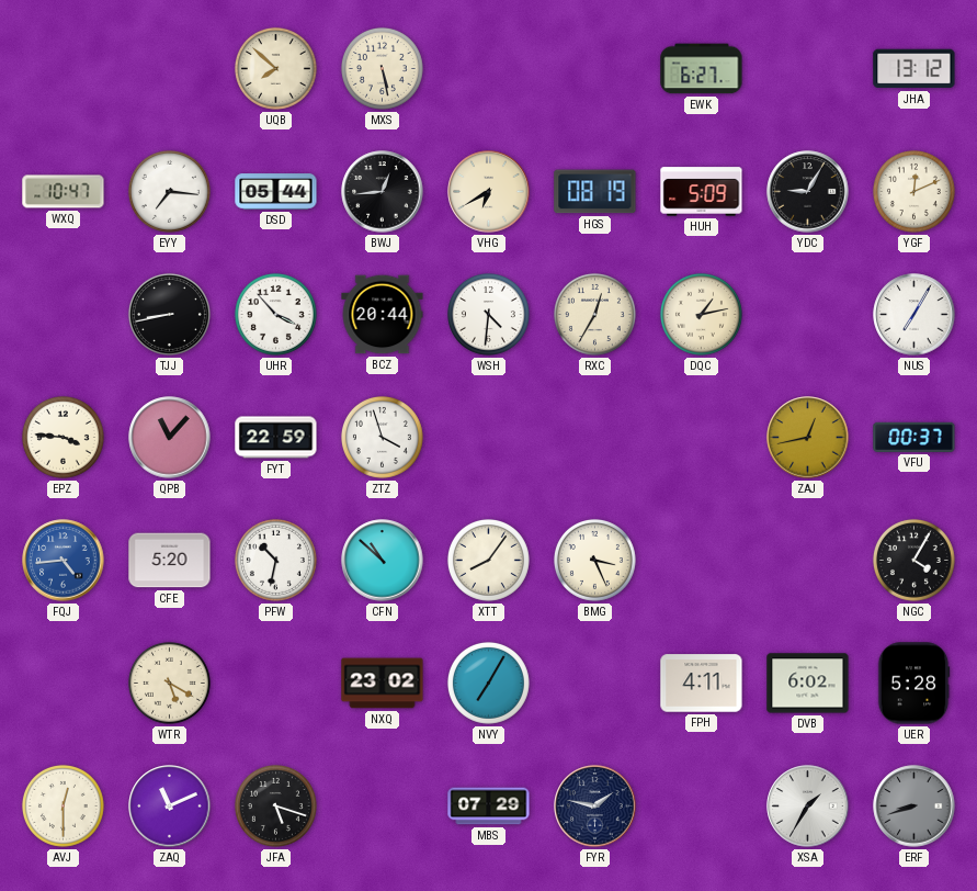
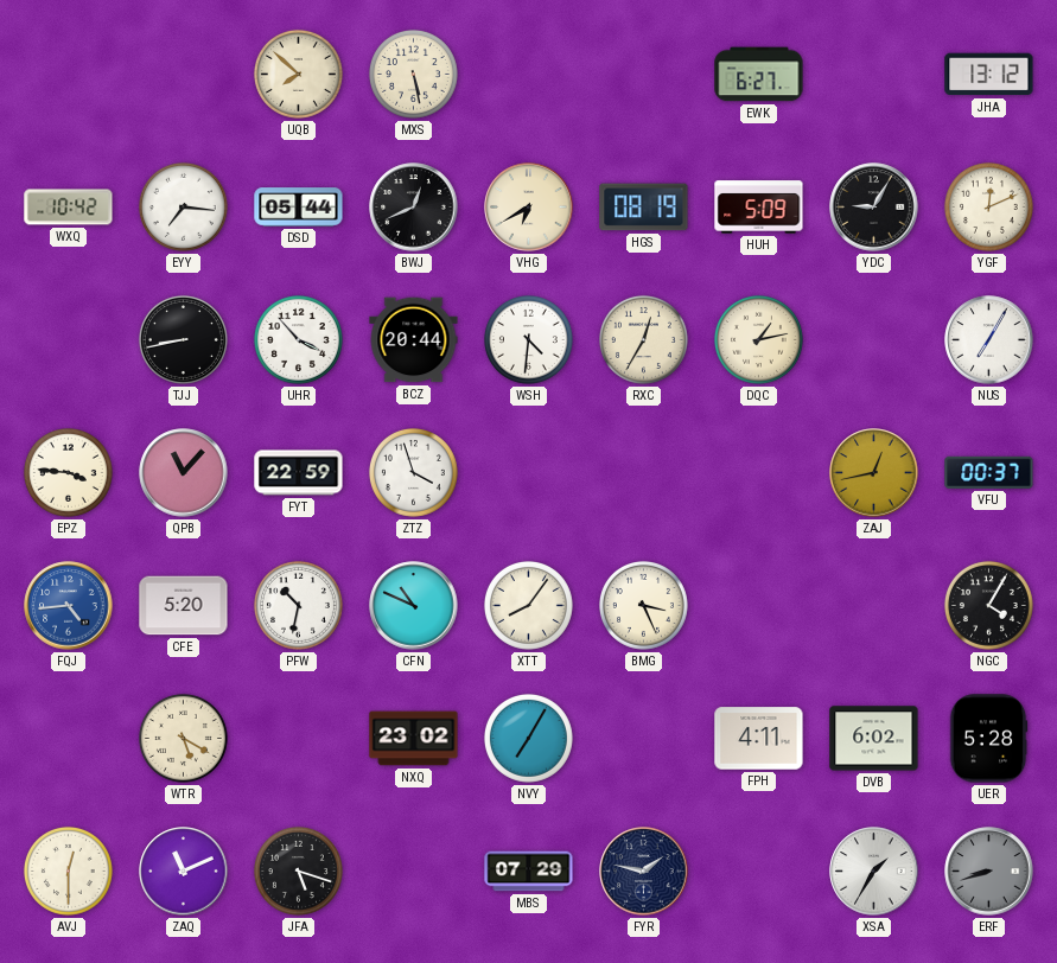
WXQ: 10:47 -> 10:42
BWJ: 12:44 -> 12:41
CFN: 10:52 -> 10:49
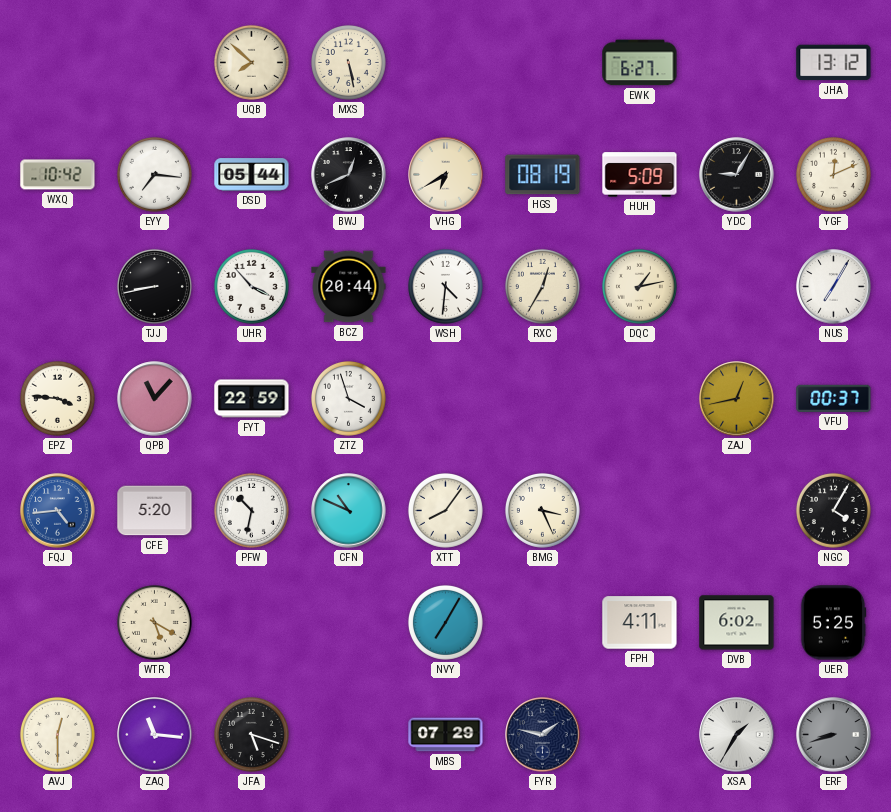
NXQ: 23:02 -> none
UER: 5:28 -> 5:25
ZAQ: 11:11 -> 11:16
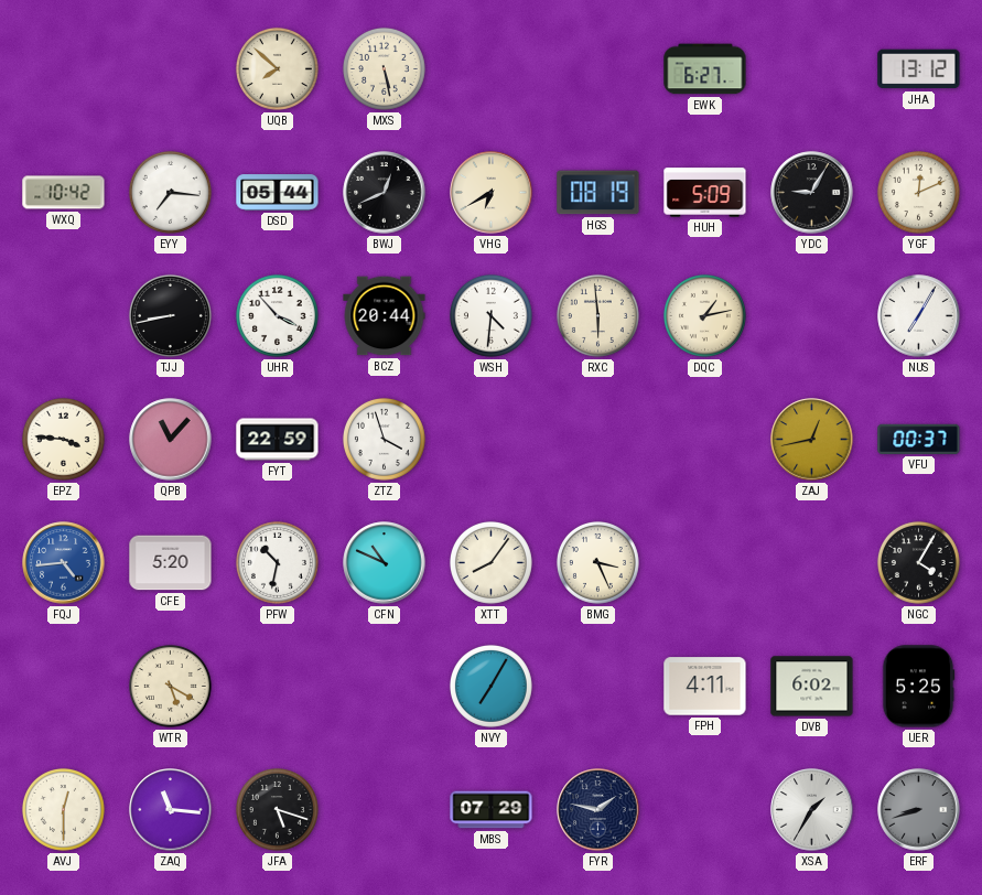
RXC: 12:35 -> 5:59
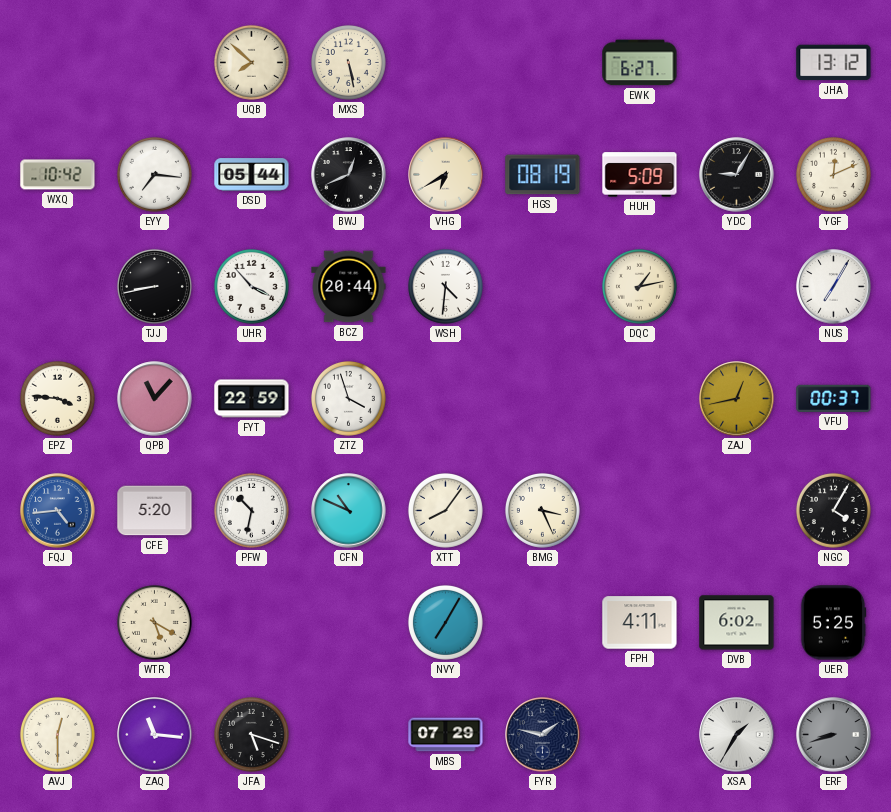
RXC: 5:59 -> none
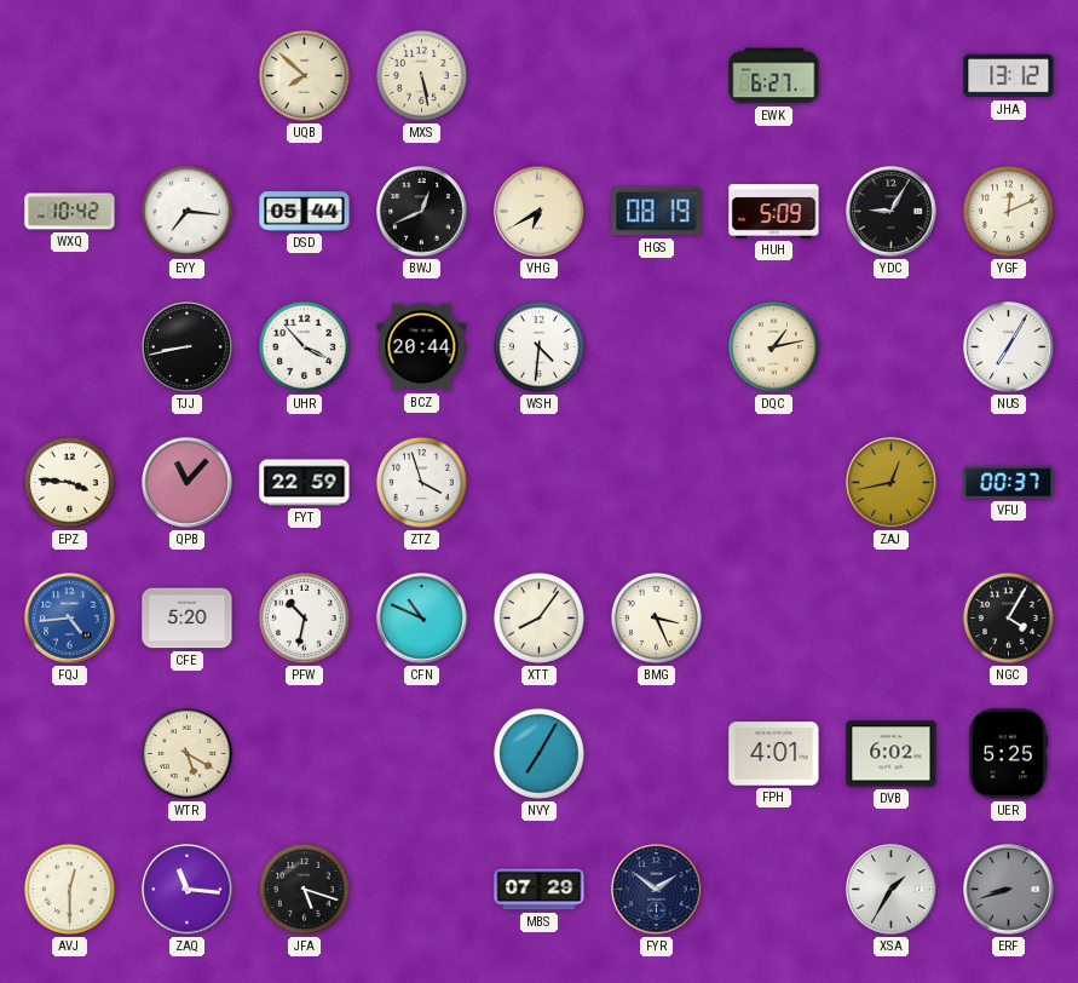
FPH: 4:11 -> 4:01
FYR: 1:47 -> 1:51
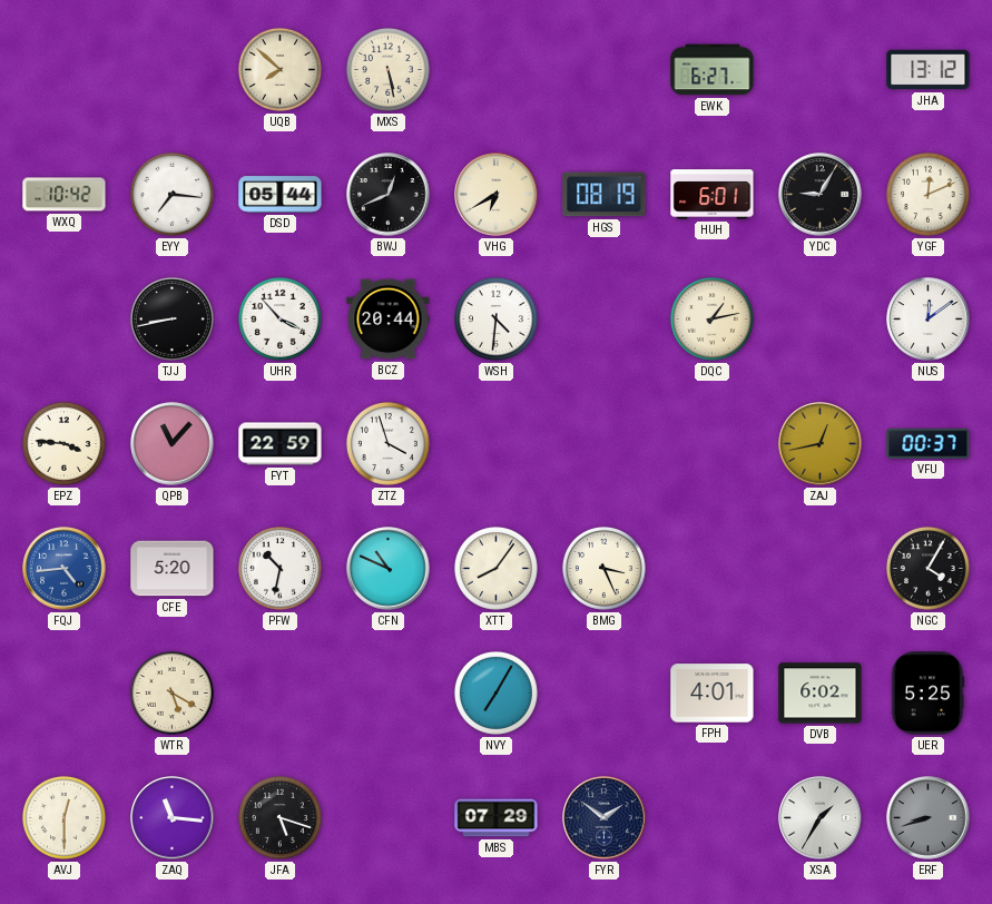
HUH: 5:09 -> 6:01
NUS: 7:05 -> 12:09
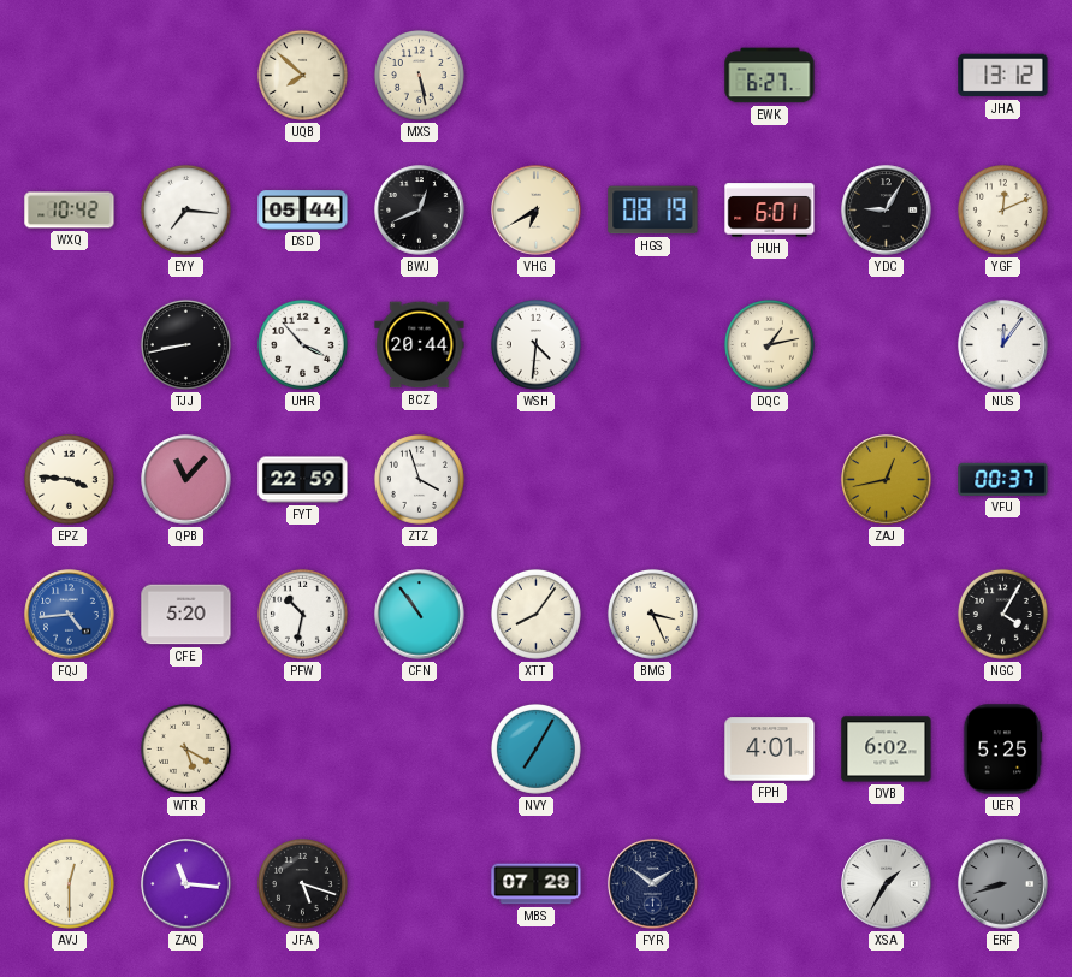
NUS: 12:09 -> 12:06
CFN: 10:49 -> 10:54
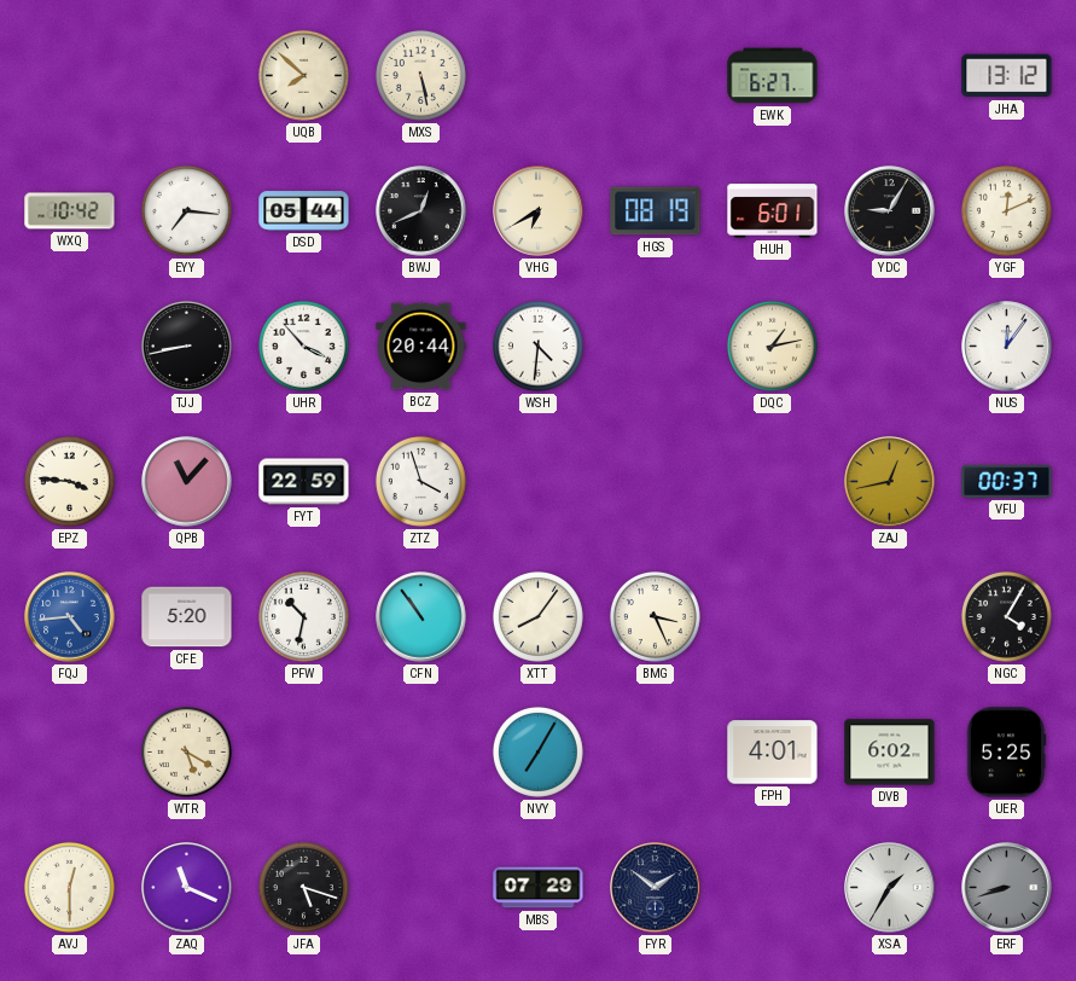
ZAQ: 11:16 -> 11:19
